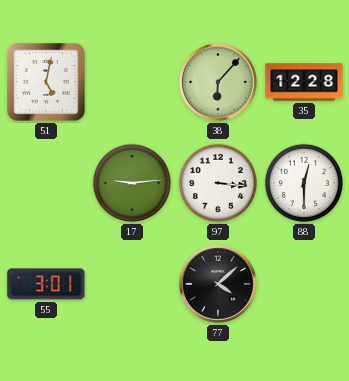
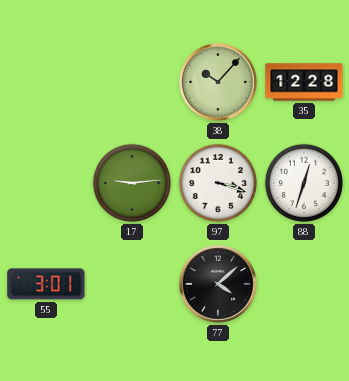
51: 5:02 -> none
38: 6:07 -> 10:07
97: 3:16 -> 3:18
88: 12:30 -> 12:33
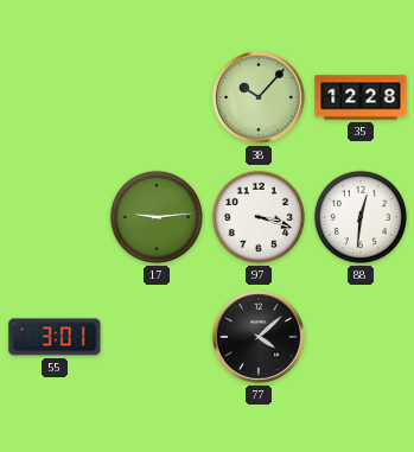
88: 12:33 -> 12:31
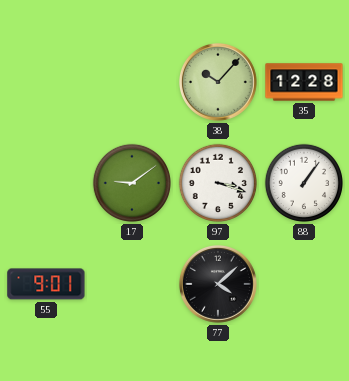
17: 9:14 -> 9:09
88: 12:31 -> 1:06
55: 3:01 -> 9:01
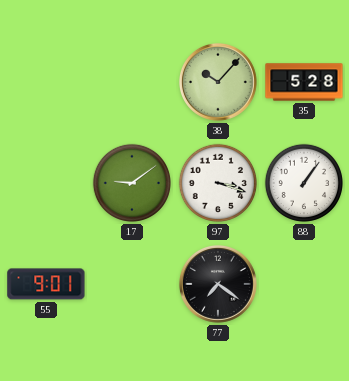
35: 12:28 -> 5:28
77: 4:08 -> 7:21
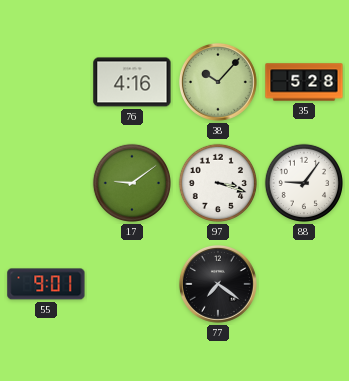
76: none -> 4:16
88: 1:06 -> 9:06
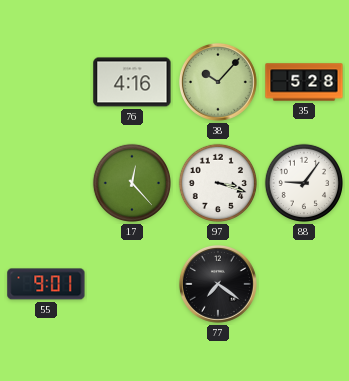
17: 9:09 -> 12:23
